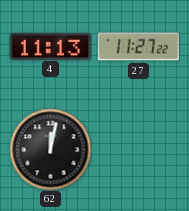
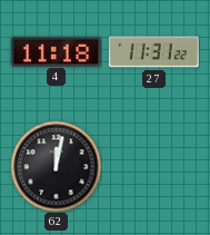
4: 11:13 -> 11:18
27: 11:27 -> 11:31
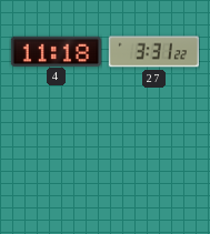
27: 11:31 -> 3:31
62: 12:02 -> none
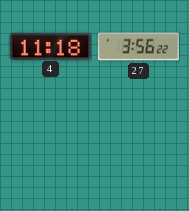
27: 3:31 -> 3:56
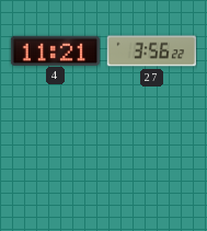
4: 11:18 -> 11:21
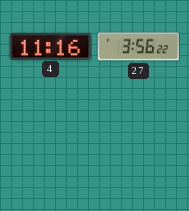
4: 11:21 -> 11:16
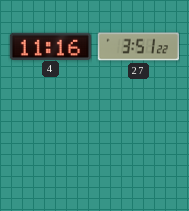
27: 3:56 -> 3:51
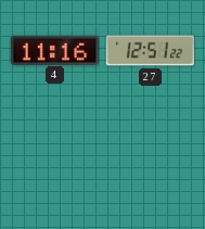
27: 3:51 -> 12:51
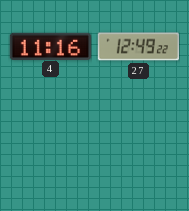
27: 12:51 -> 12:49
